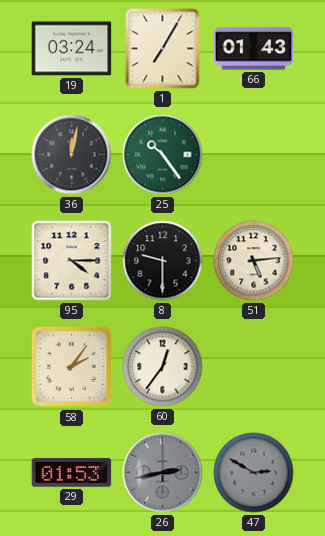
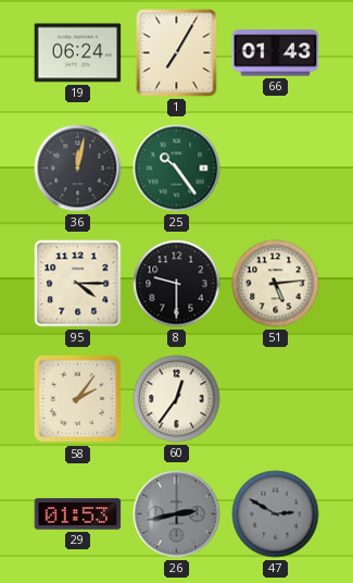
19: 03:24 -> 06:24
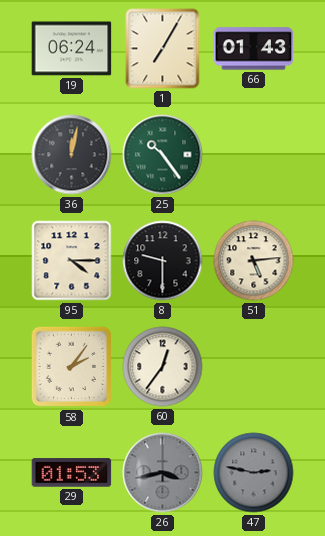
26: 2:43 -> 3:43
47: 2:50 -> 2:47
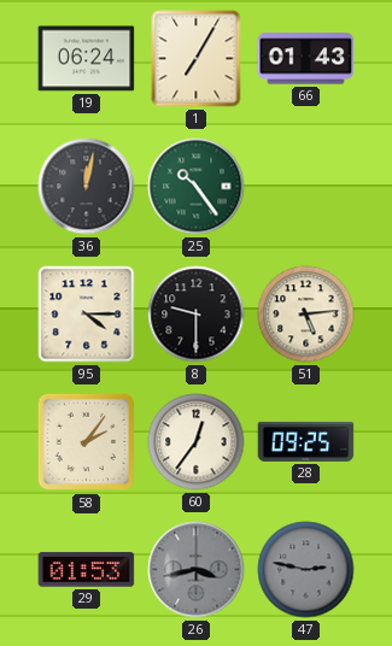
28: none -> 09:25
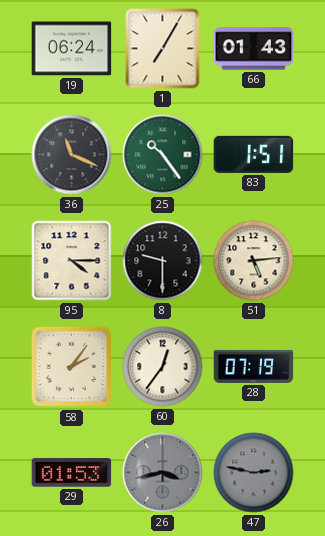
36: 12:02 -> 11:19
83: none -> 1:51
28: 09:25 -> 07:19
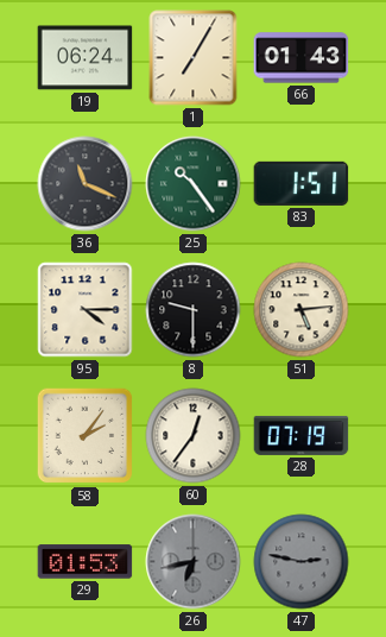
26: 3:43 -> 6:43
